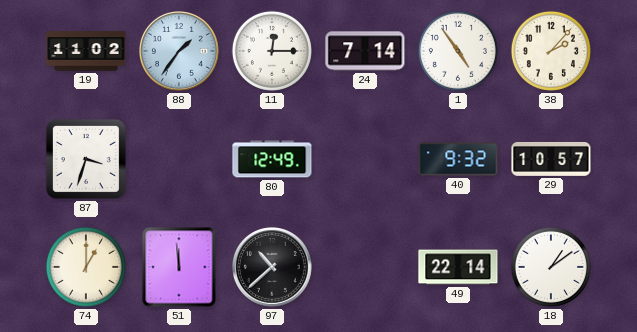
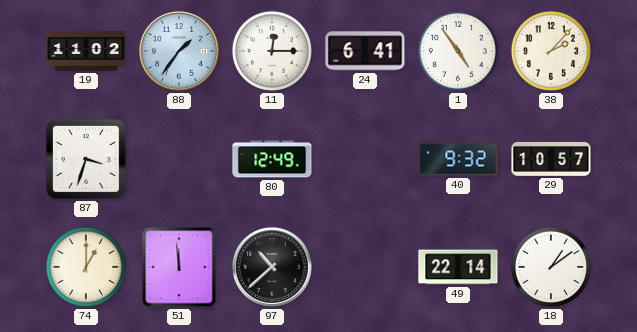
24: 7:14 -> 6:41
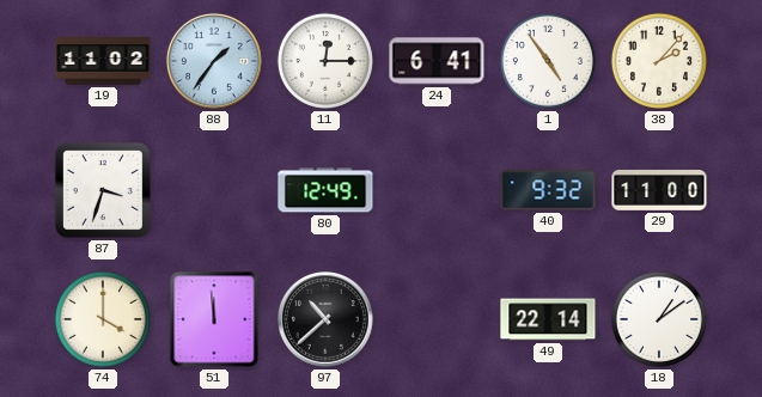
29: 10:57 -> 11:00
74: 1:00 -> 4:00
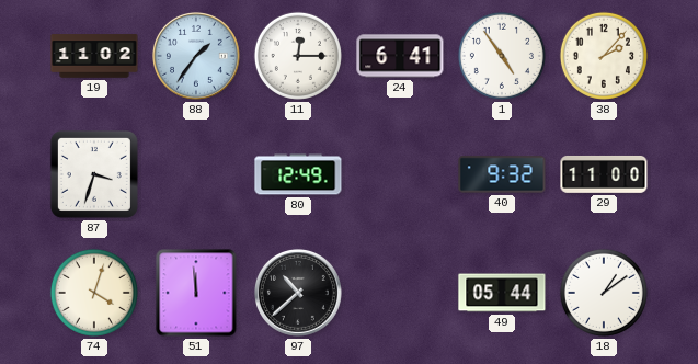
74: 4:00 -> 4:03
49: 22:14 -> 05:44
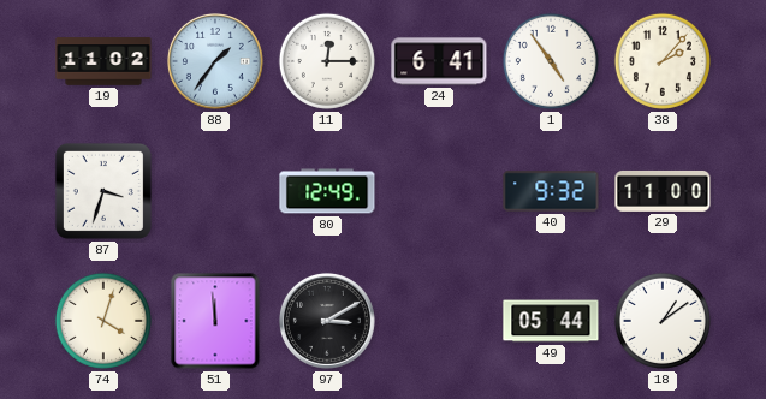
97: 10:38 -> 3:10
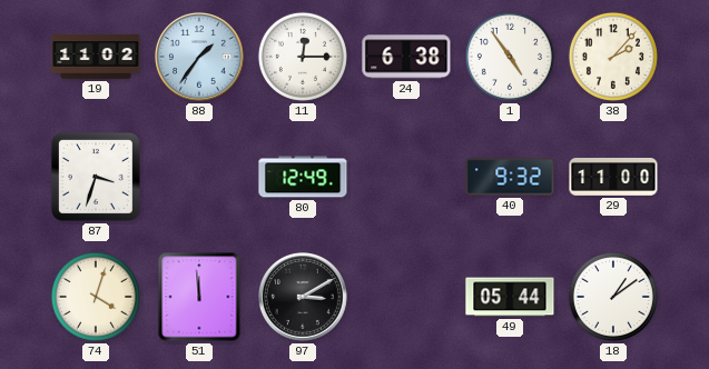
24: 6:41 -> 6:38
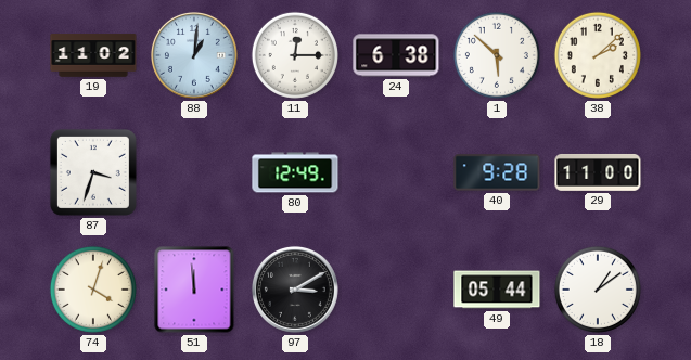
88: 1:36 -> 1:01
1: 4:54 -> 5:52
38: 2:07 -> 2:08
40: 9:32 -> 9:28
